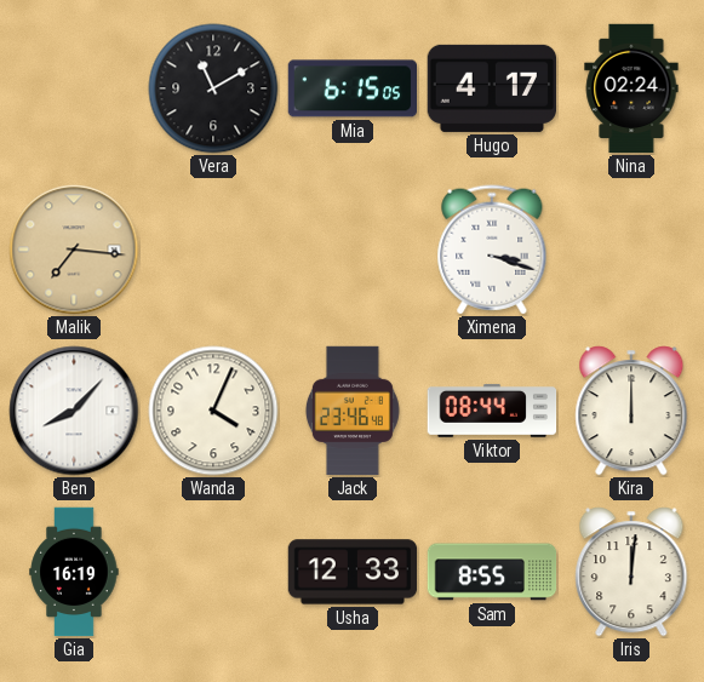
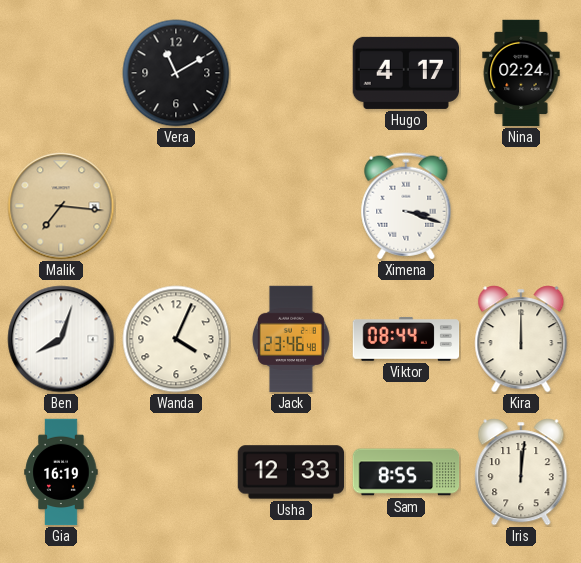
Mia: 6:15 -> none
Ben: 8:07 -> 8:03
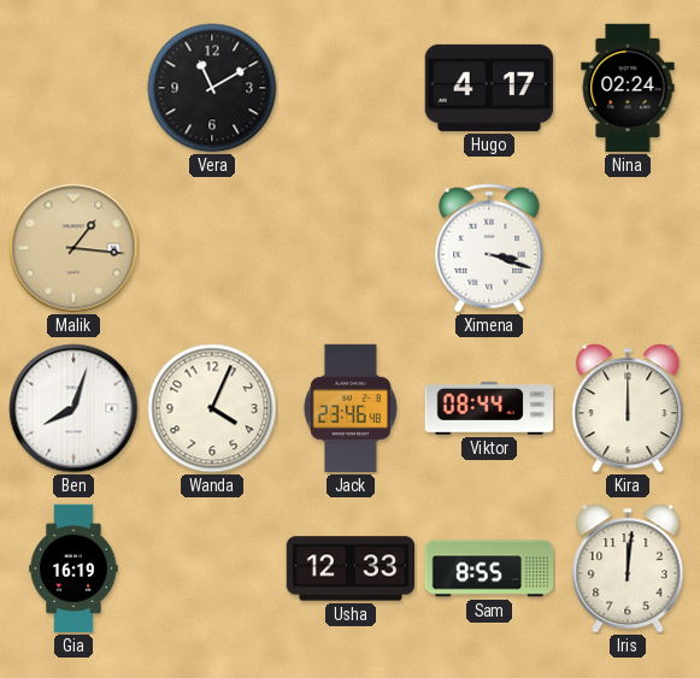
Malik: 7:16 -> 1:16
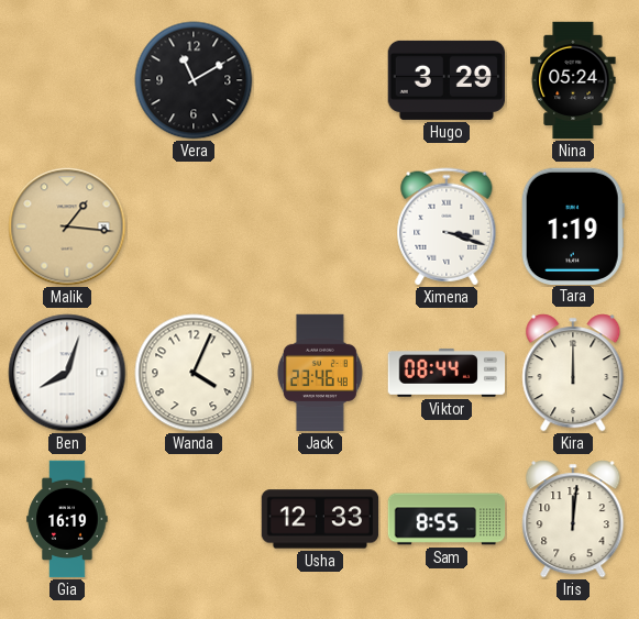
Hugo: 4:17 -> 3:29
Nina: 02:24 -> 05:24
Tara: none -> 1:19
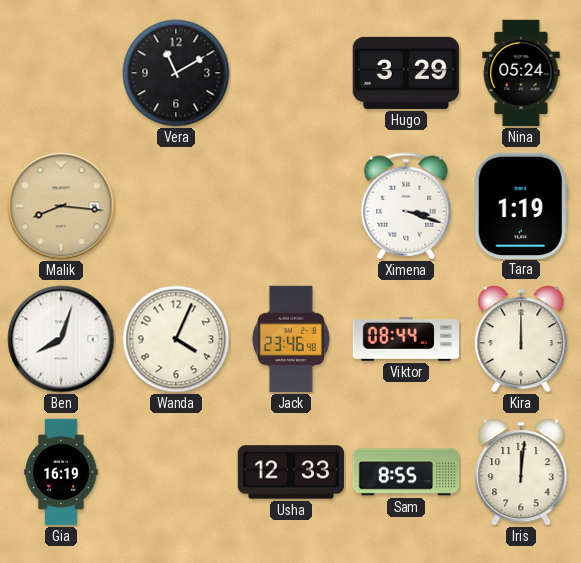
Malik: 1:16 -> 8:16
